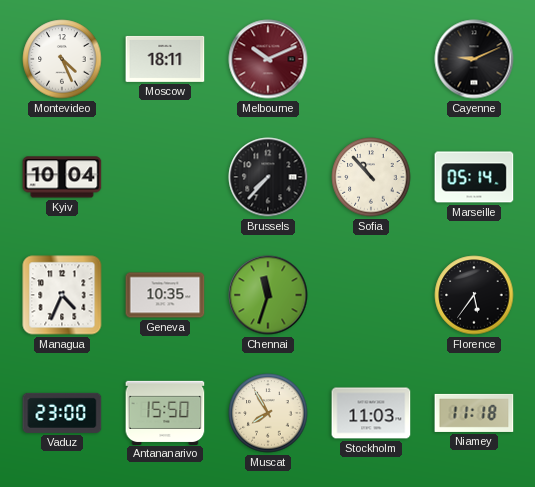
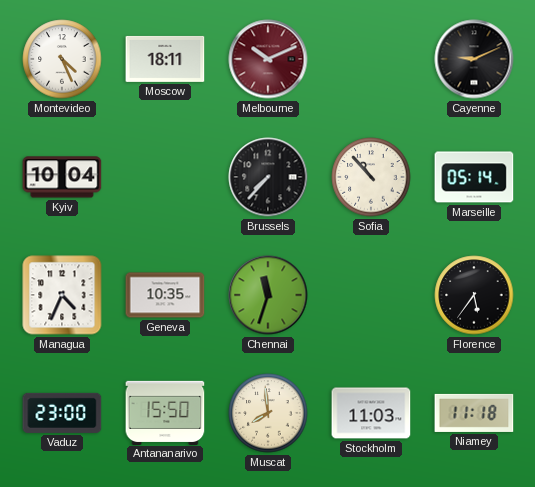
Muscat: 7:55 -> 7:59
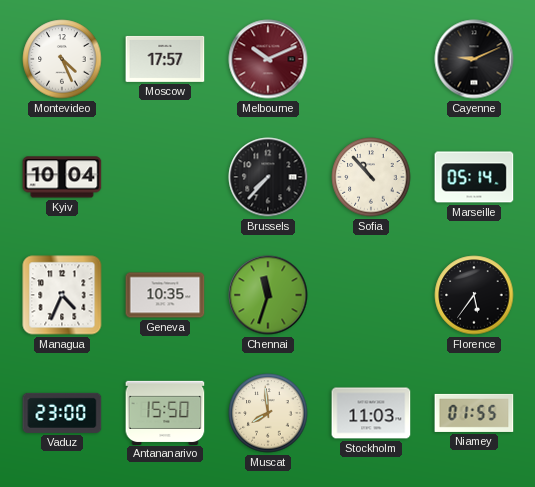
Moscow: 18:11 -> 17:57
Niamey: 11:18 -> 01:55
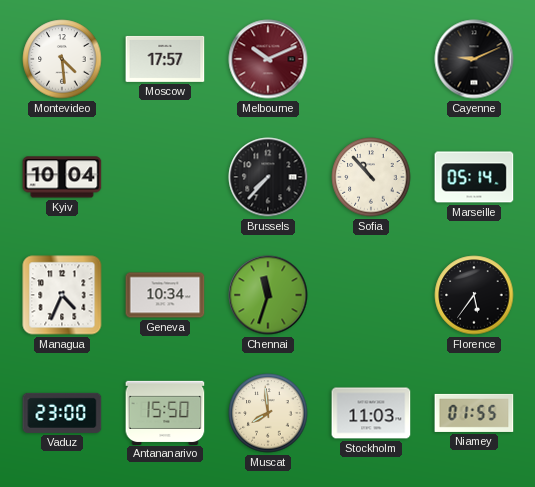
Montevideo: 4:26 -> 4:29
Geneva: 10:35 -> 10:34
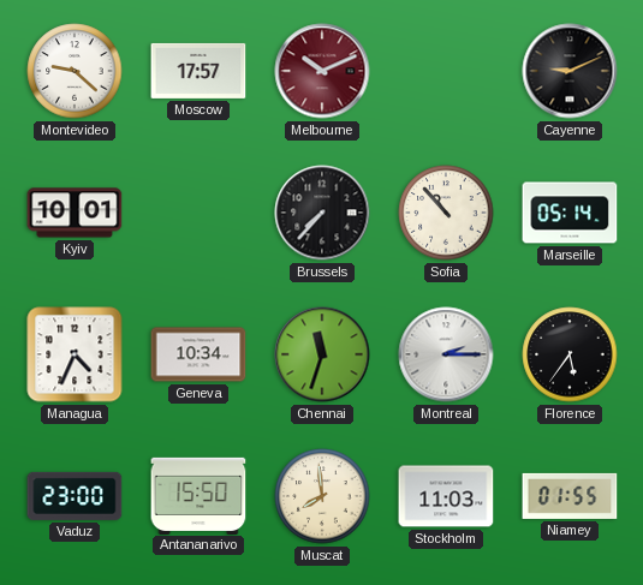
Montevideo: 4:29 -> 9:22
Kyiv: 10:04 -> 10:01
Montreal: none -> 2:15
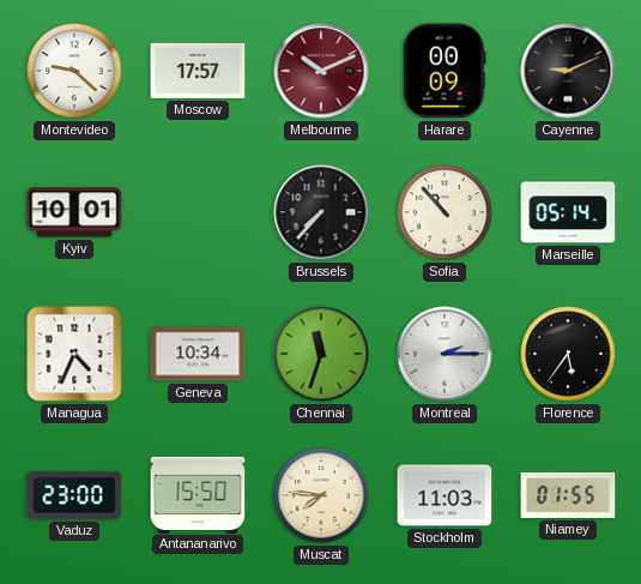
Harare: none -> 00:09
Muscat: 7:59 -> 7:46
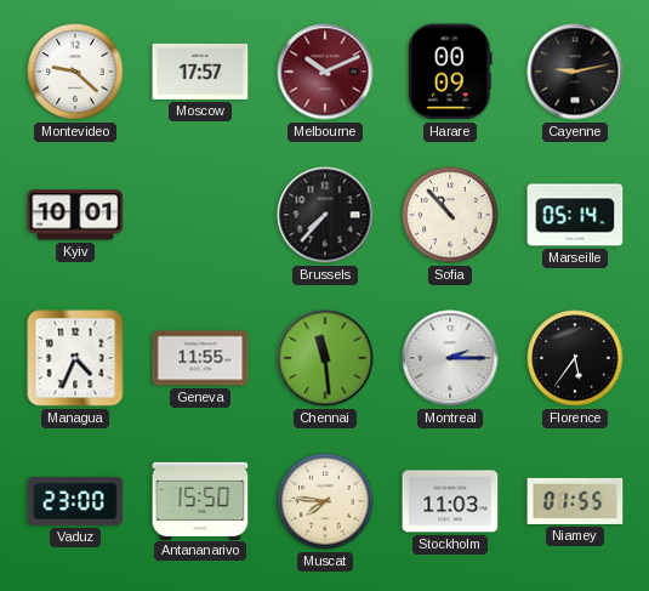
Cayenne: 9:11 -> 9:13
Geneva: 10:34 -> 11:55
Chennai: 11:33 -> 11:29
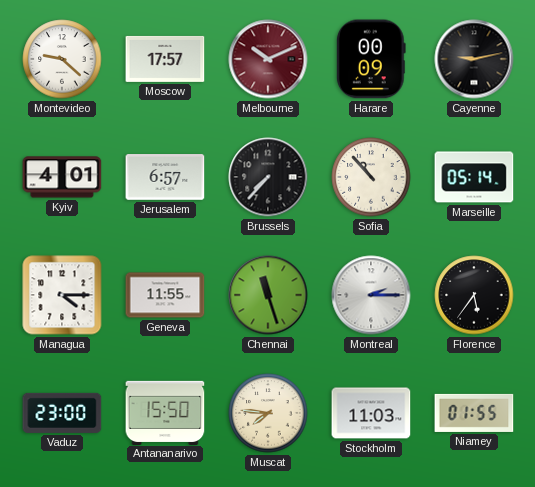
Kyiv: 10:01 -> 4:01
Jerusalem: none -> 6:57
Managua: 4:34 -> 4:15
Chennai: 11:29 -> 11:27
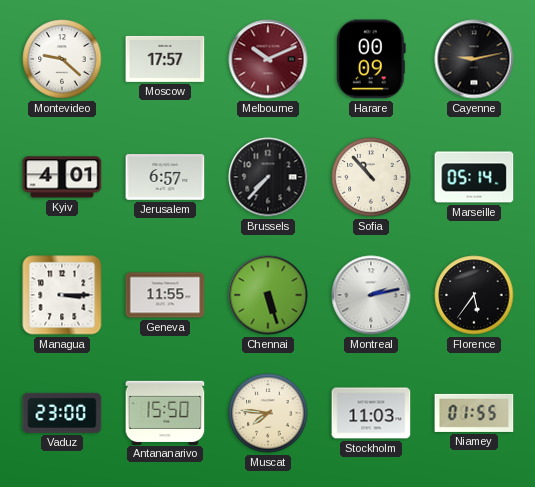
Managua: 4:15 -> 3:15
Chennai: 11:27 -> 5:27
Montreal: 2:15 -> 2:13
